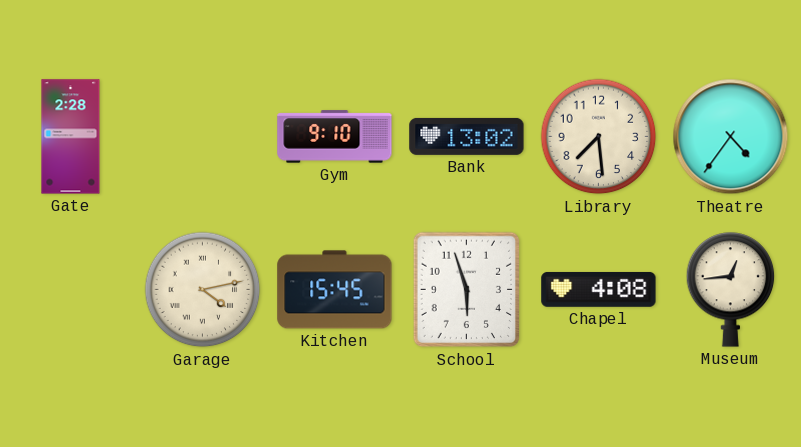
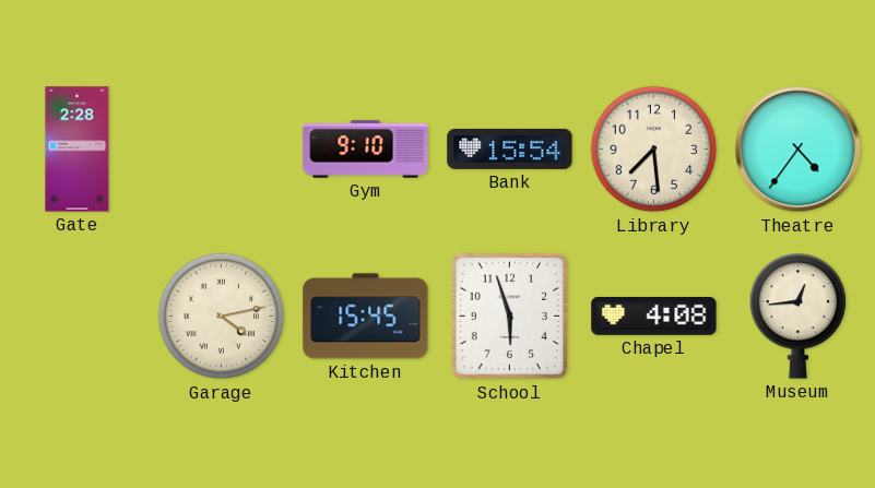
Bank: 13:02 -> 15:54
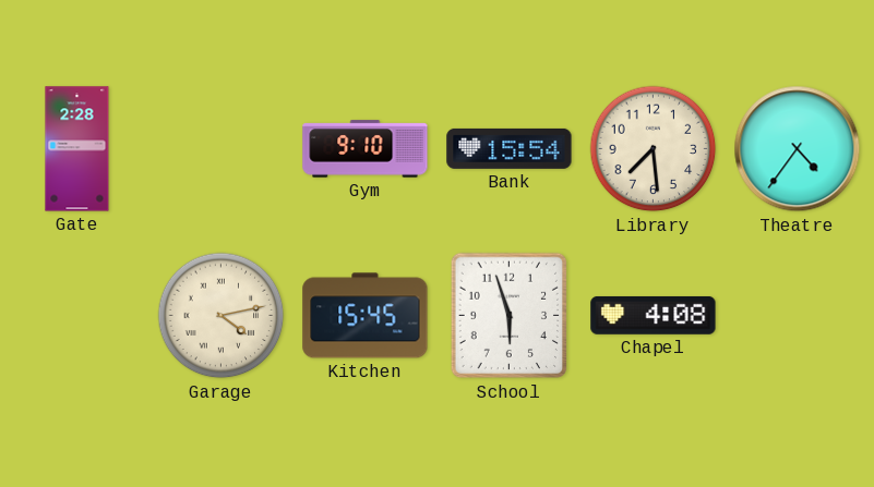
Museum: 12:44 -> none
